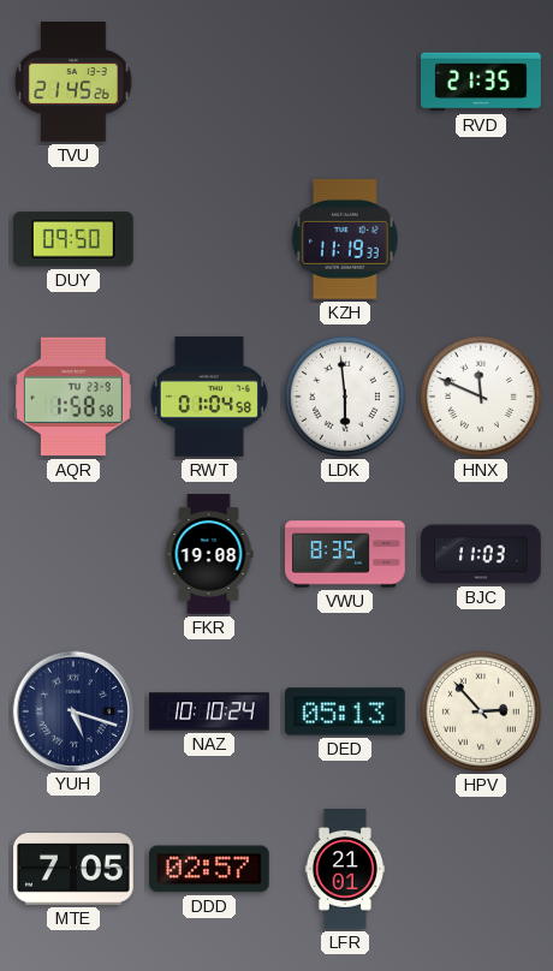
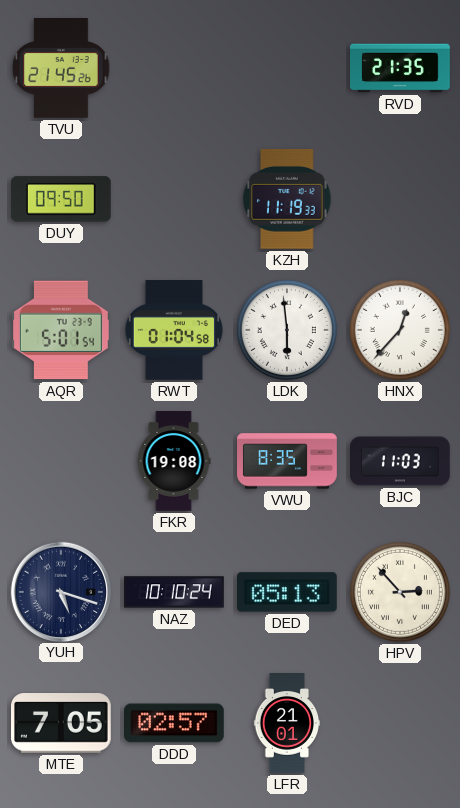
AQR: 1:58 -> 5:01
HNX: 11:49 -> 12:37
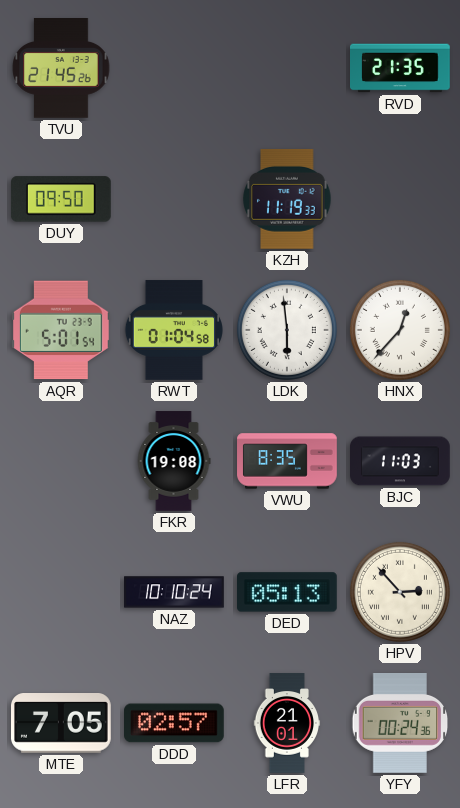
YUH: 5:18 -> none
YFY: none -> 00:24
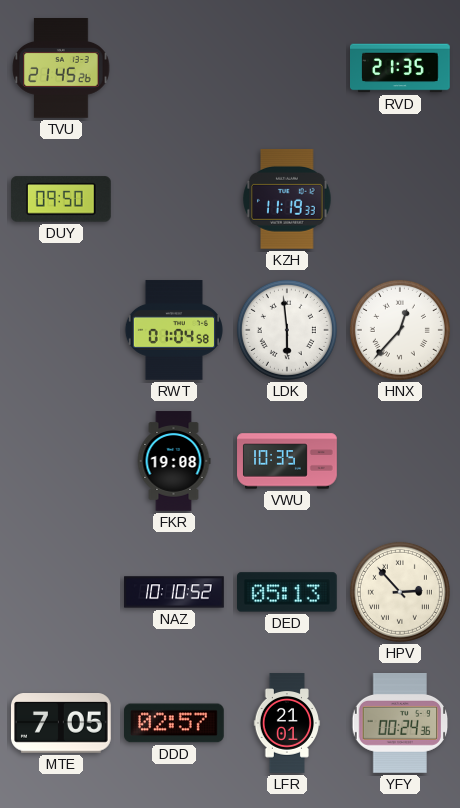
AQR: 5:01 -> none
VWU: 8:35 -> 10:35
BJC: 11:03 -> none
NAZ: 10:10:24 -> 10:10:52
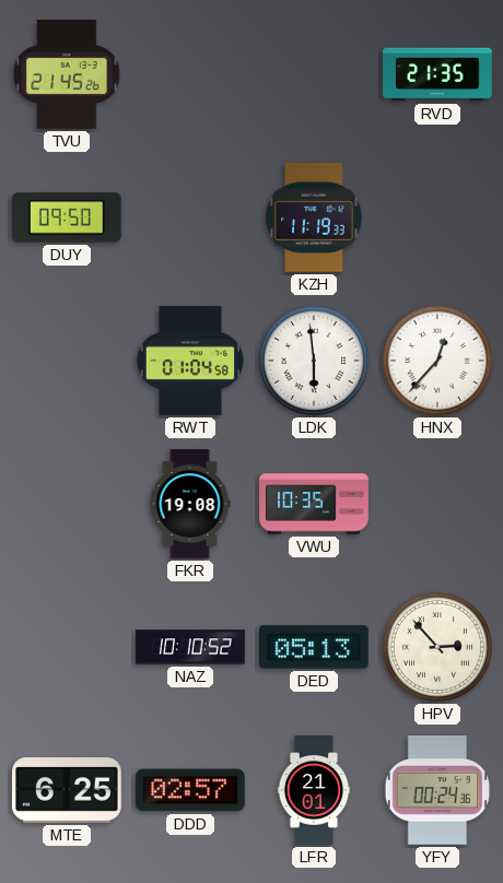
MTE: 7:05 -> 6:25
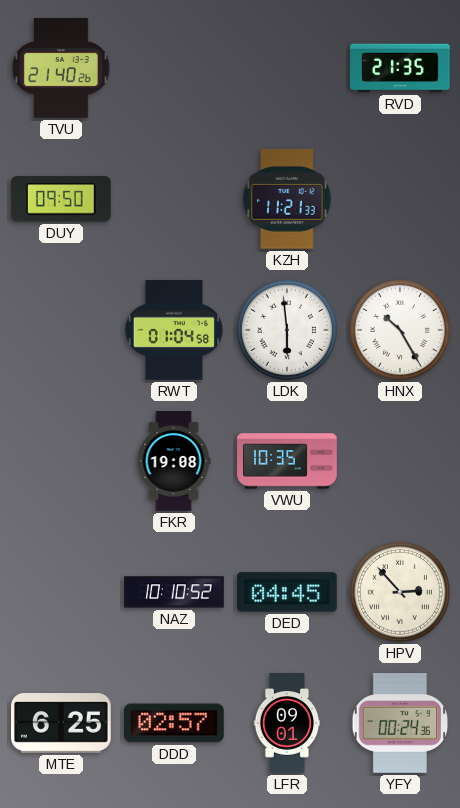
TVU: 21:45 -> 21:40
KZH: 11:19 -> 11:21
HNX: 12:37 -> 10:25
DED: 05:13 -> 04:45
LFR: 21:01 -> 09:01
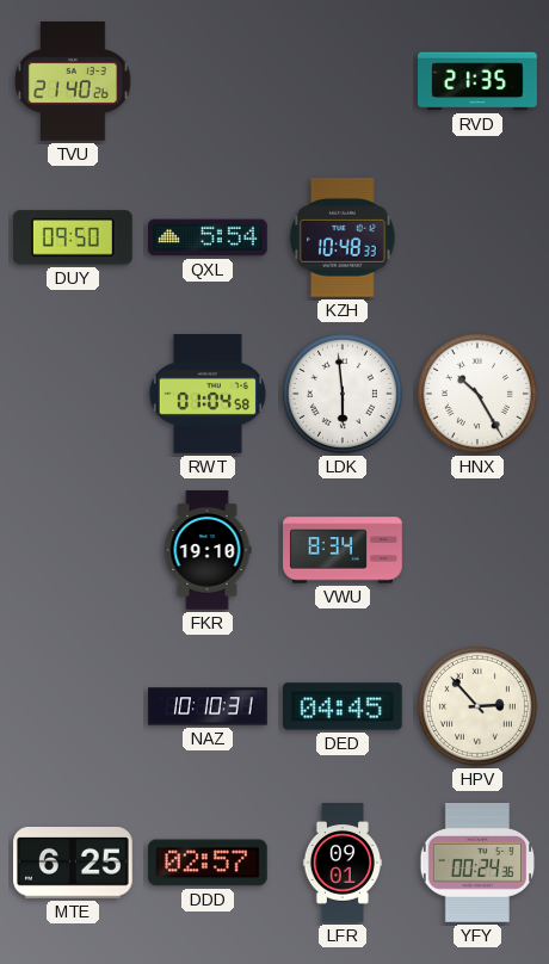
QXL: none -> 5:54
KZH: 11:21 -> 10:48
FKR: 19:08 -> 19:10
VWU: 10:35 -> 8:34
NAZ: 10:10:52 -> 10:10:31
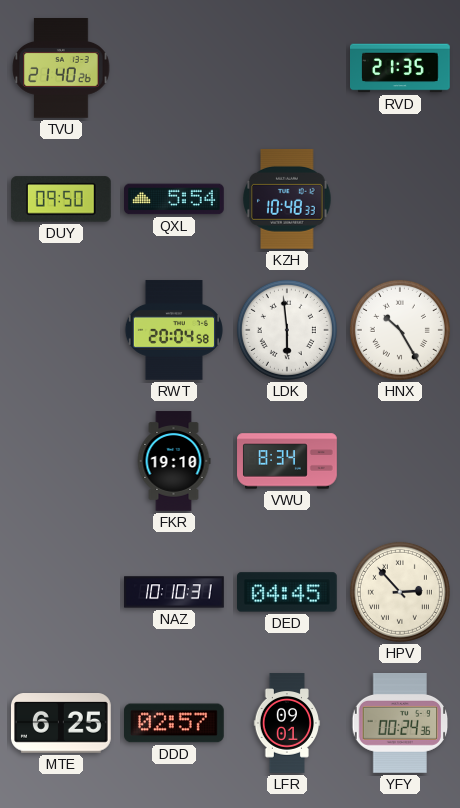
RWT: 01:04 -> 20:04
